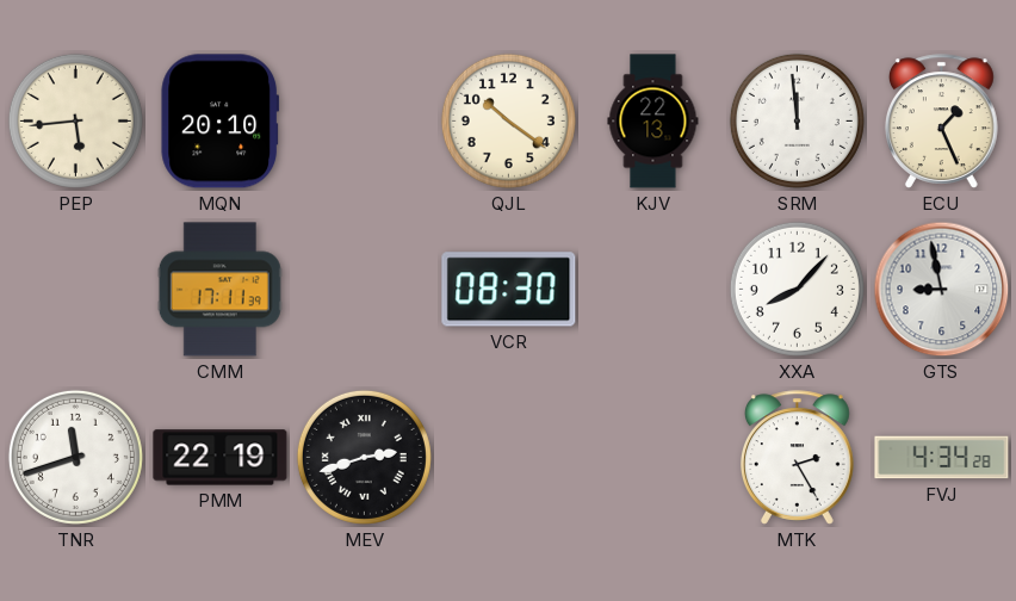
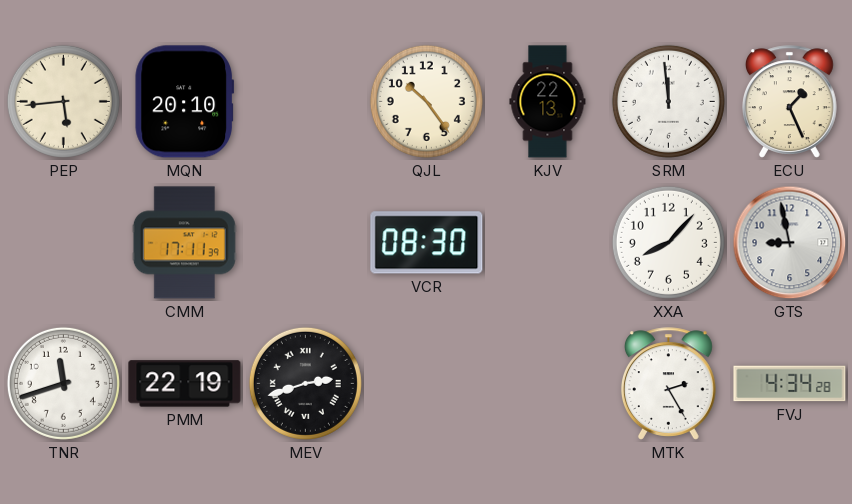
QJL: 10:21 -> 10:24
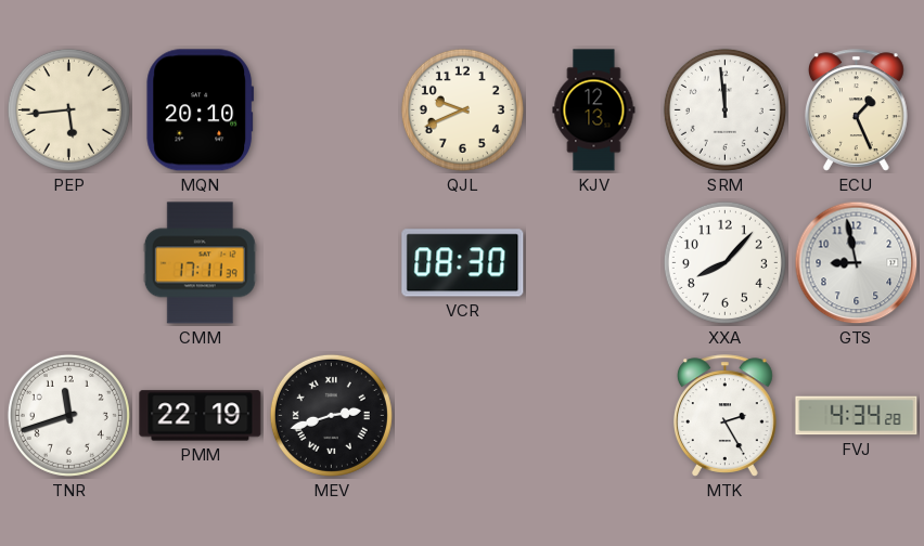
QJL: 10:24 -> 9:41
KJV: 22:13 -> 12:13
